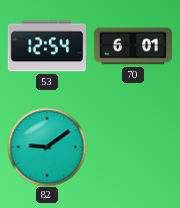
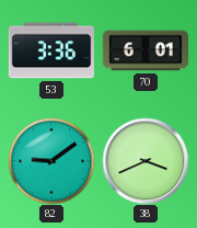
53: 12:54 -> 3:36
38: none -> 3:41
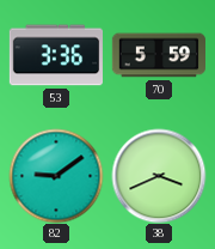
70: 6:01 -> 5:59
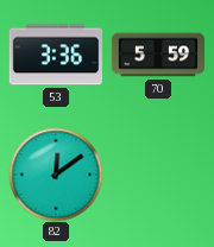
82: 9:09 -> 12:09
38: 3:41 -> none
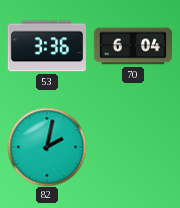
70: 5:59 -> 6:04
82: 12:09 -> 2:02
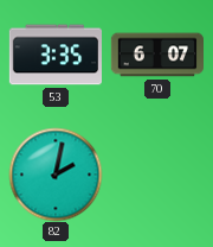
53: 3:36 -> 3:35
70: 6:04 -> 6:07
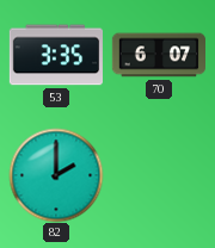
82: 2:02 -> 2:00
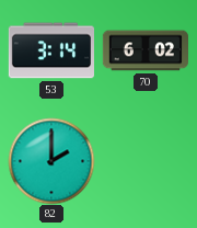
53: 3:35 -> 3:14
70: 6:07 -> 6:02
